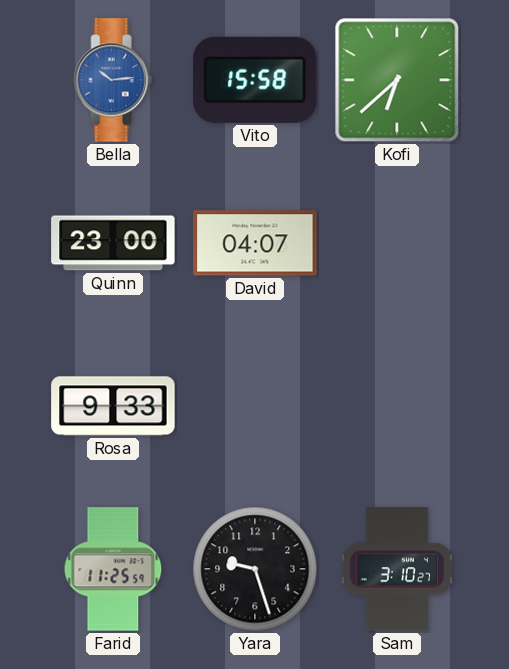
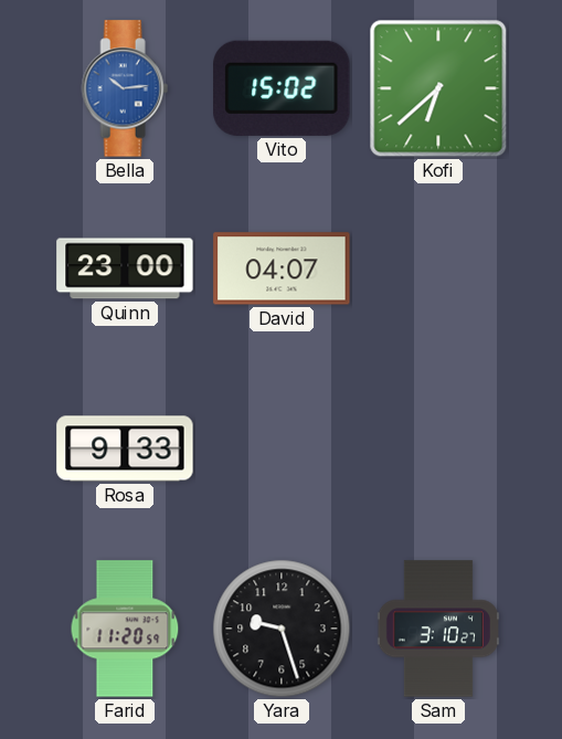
Vito: 15:58 -> 15:02
Farid: 11:25 -> 11:20
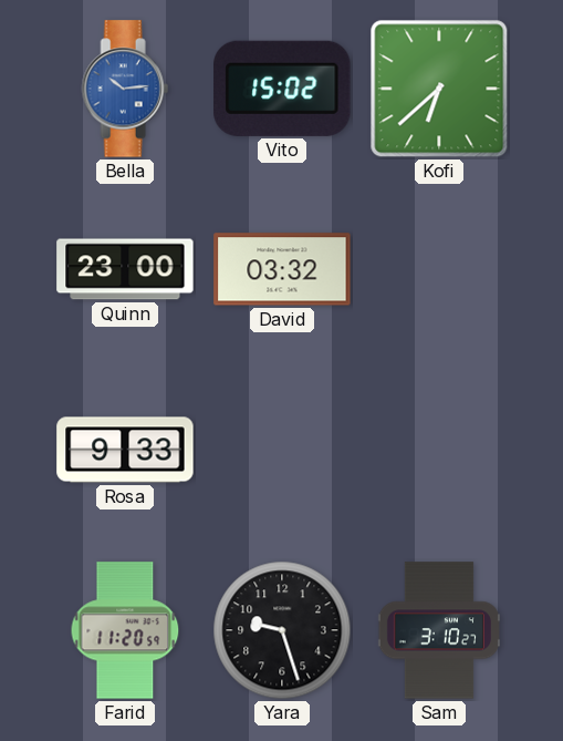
David: 04:07 -> 03:32
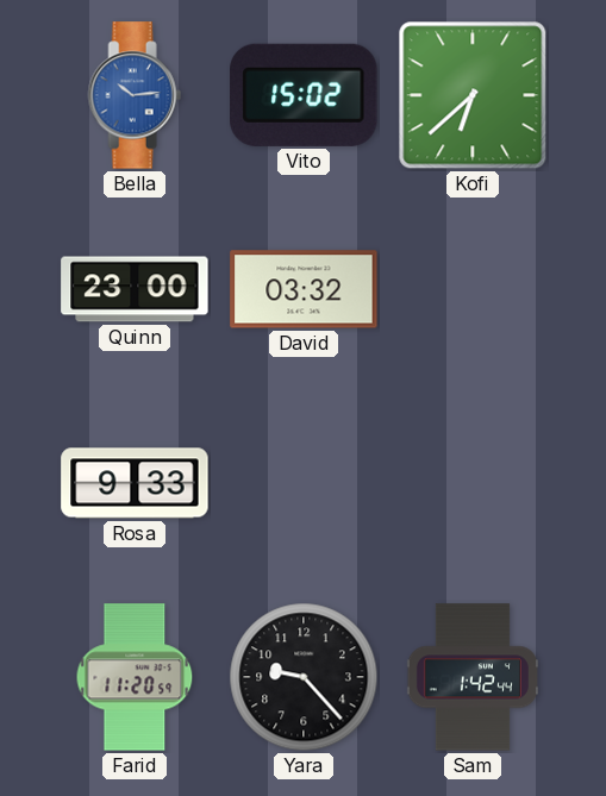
Yara: 9:27 -> 9:23
Sam: 3:10 -> 1:42
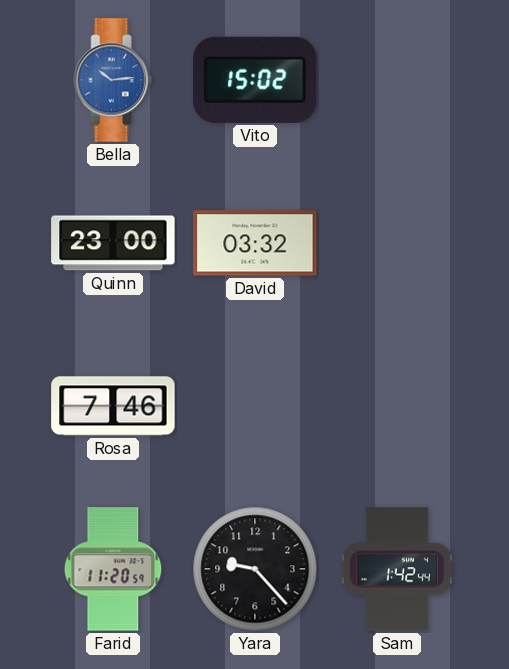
Kofi: 6:38 -> none
Rosa: 9:33 -> 7:46
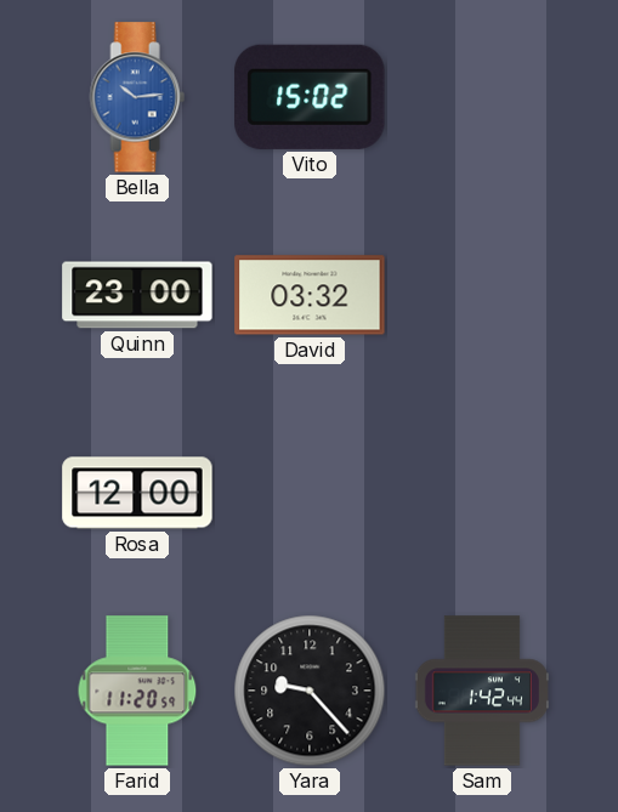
Rosa: 7:46 -> 12:00
